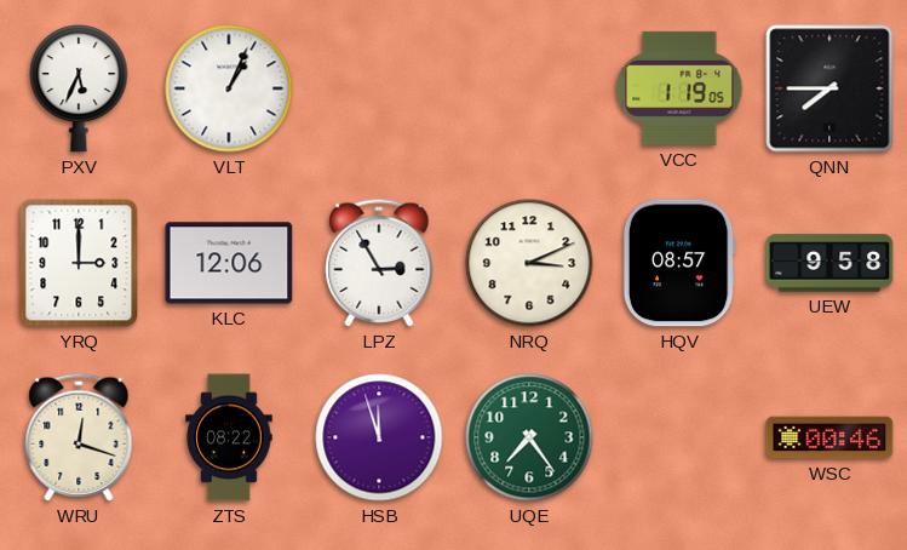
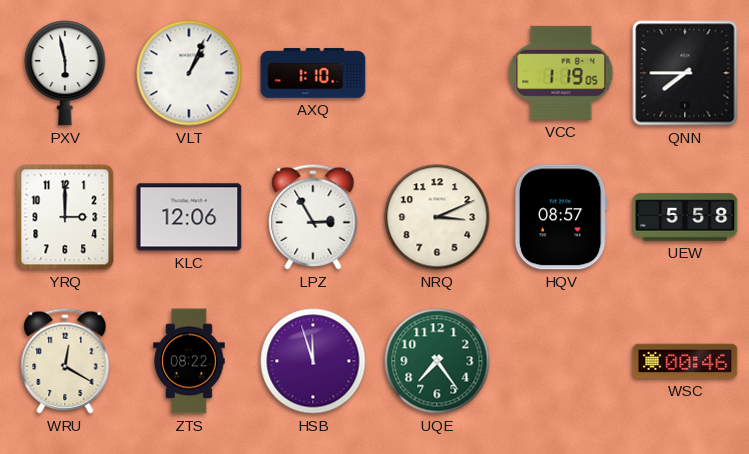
PXV: 5:34 -> 5:58
AXQ: none -> 1:10
UEW: 9:58 -> 5:58
WRU: 12:18 -> 12:20
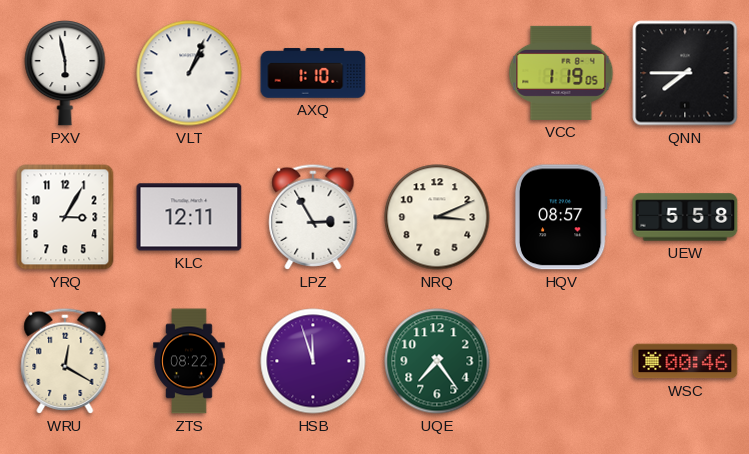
YRQ: 3:00 -> 3:05
KLC: 12:06 -> 12:11
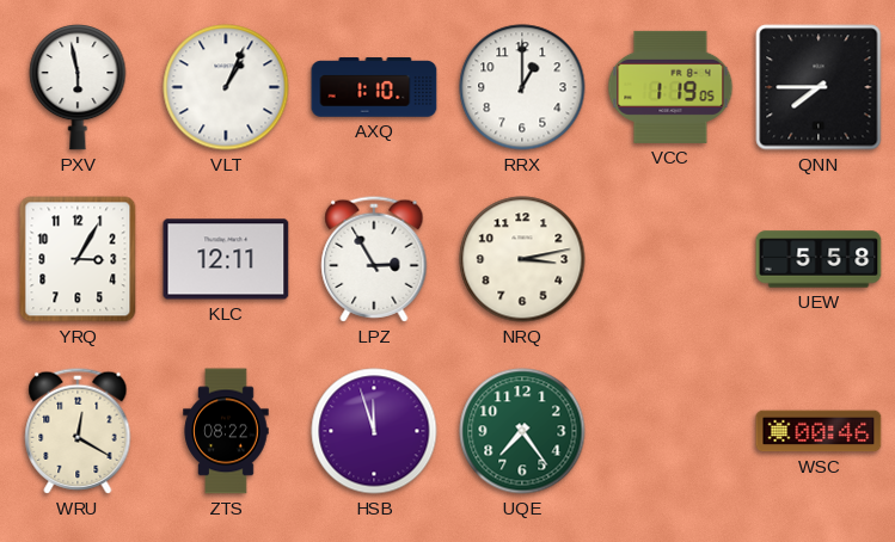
RRX: none -> 1:00
NRQ: 3:11 -> 3:13
HQV: 08:57 -> none
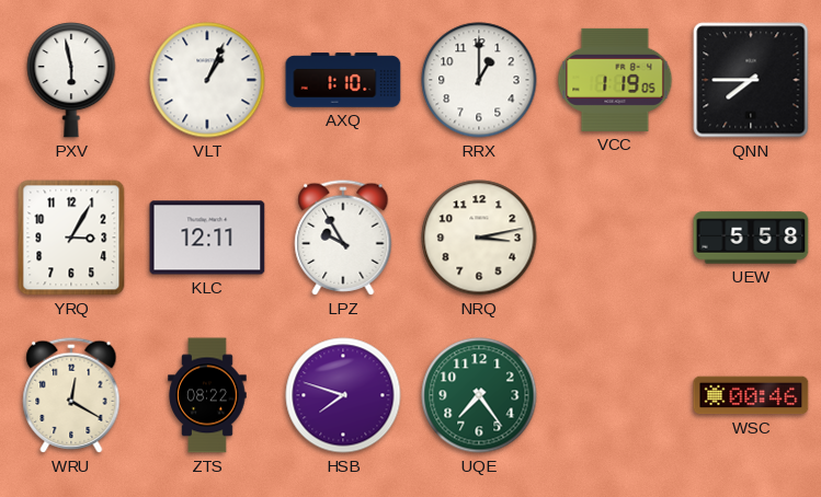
LPZ: 2:55 -> 9:55
HSB: 11:57 -> 7:48
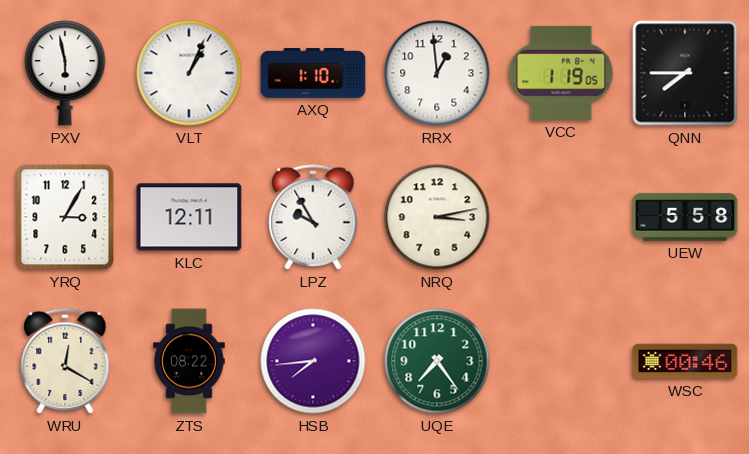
RRX: 1:00 -> 12:59
HSB: 7:48 -> 7:44
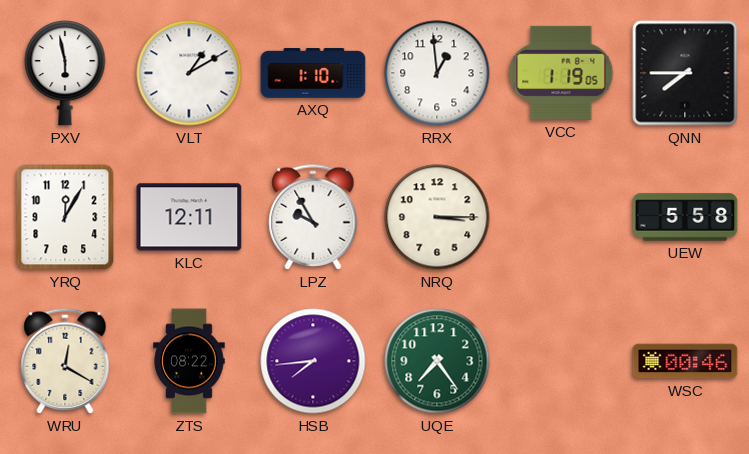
VLT: 1:04 -> 1:10
YRQ: 3:05 -> 12:05
NRQ: 3:13 -> 3:15
